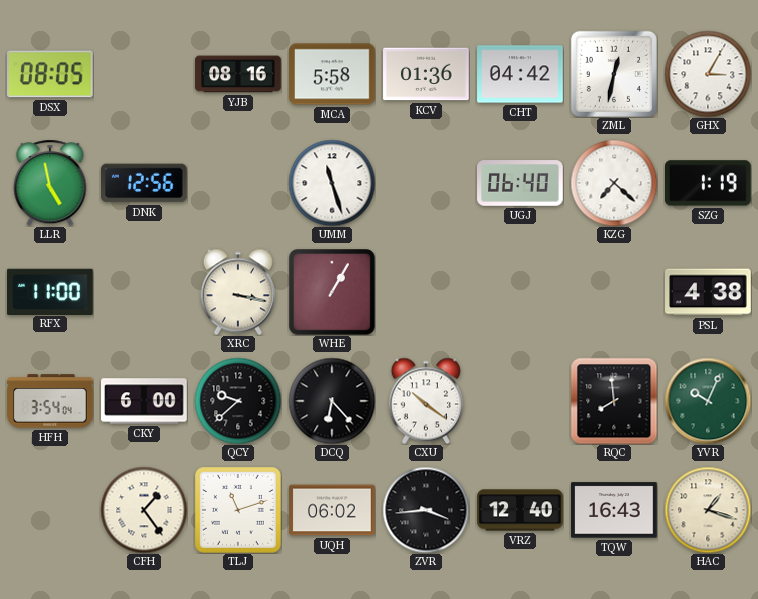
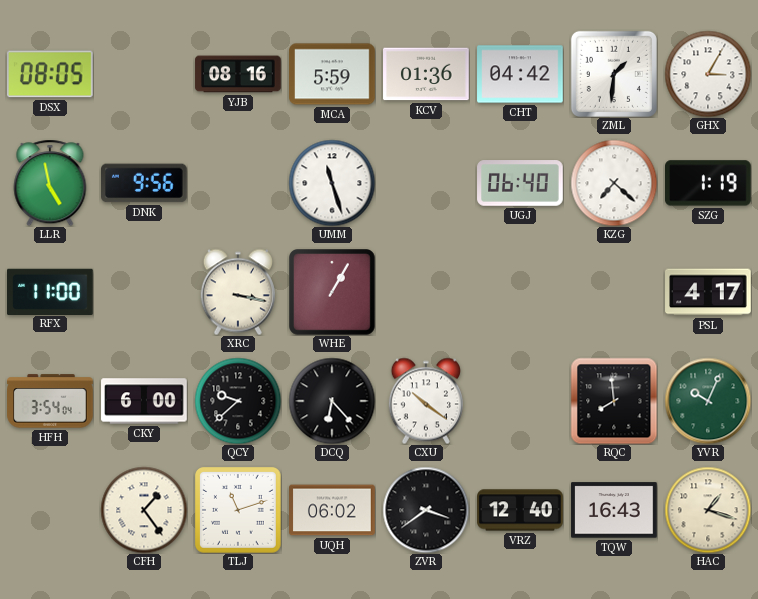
MCA: 5:58 -> 5:59
ZML: 12:32 -> 1:31
DNK: 12:56 -> 9:56
PSL: 4:38 -> 4:17
ZVR: 3:44 -> 3:39
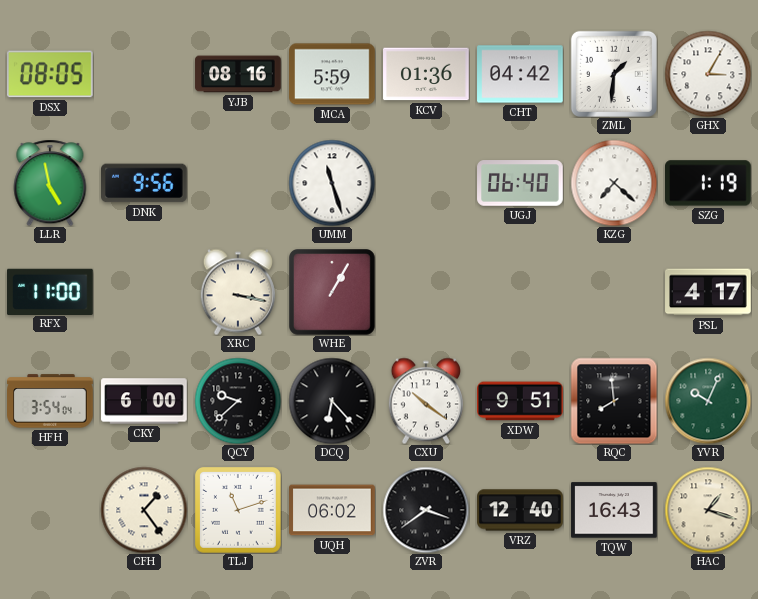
XDW: none -> 9:51
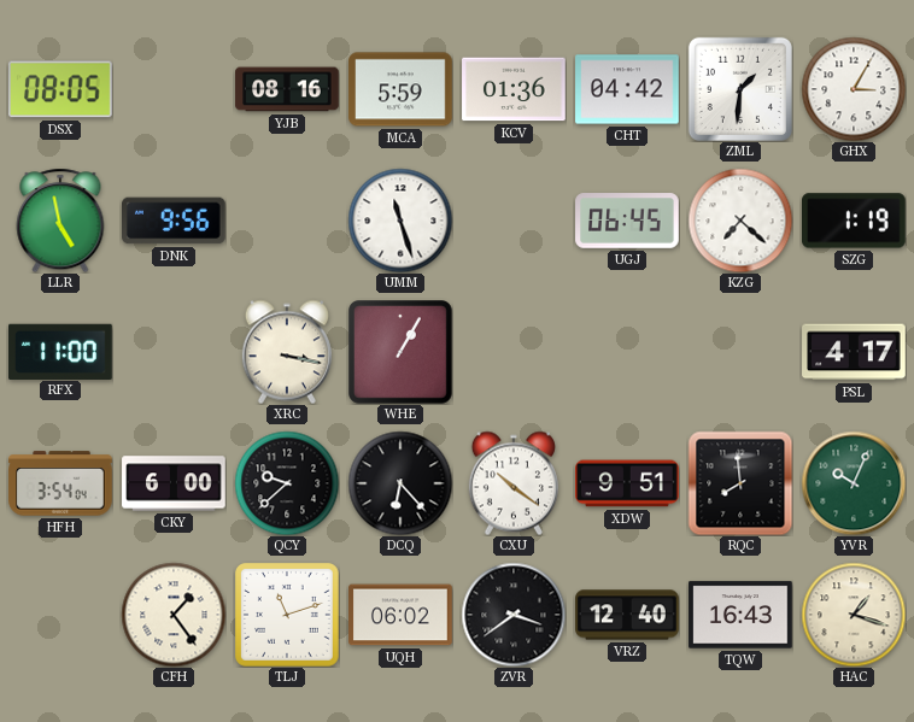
UGJ: 06:40 -> 06:45
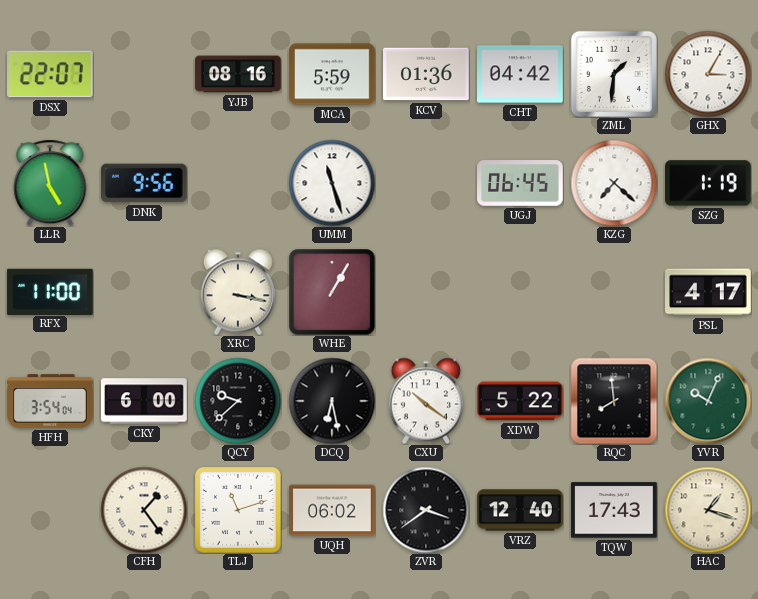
DSX: 08:05 -> 22:07
DCQ: 6:23 -> 6:28
XDW: 9:51 -> 5:22
TQW: 16:43 -> 17:43
